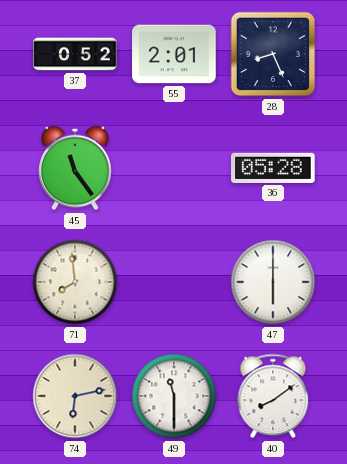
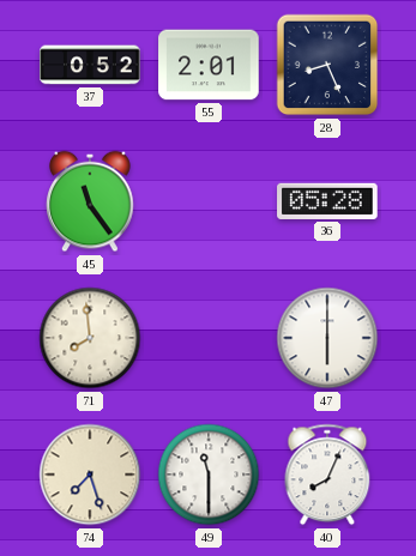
74: 6:13 -> 7:27
40: 8:09 -> 8:04
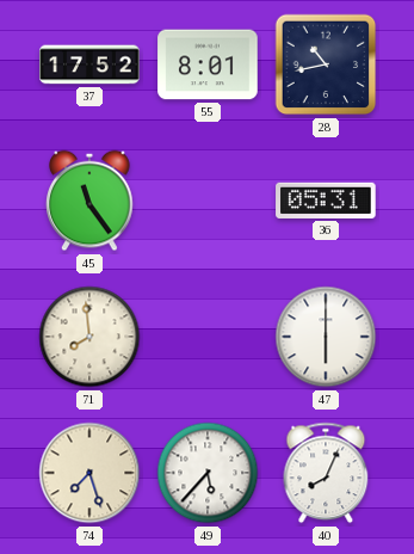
37: 0:52 -> 17:52
55: 2:01 -> 8:01
28: 8:26 -> 10:43
36: 05:28 -> 05:31
49: 11:30 -> 5:37
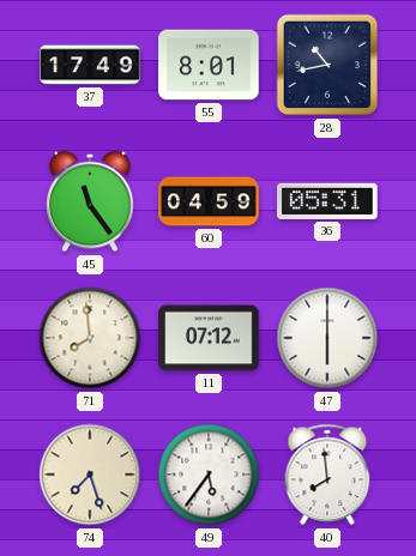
37: 17:52 -> 17:49
60: none -> 04:59
11: none -> 07:12
49: 5:37 -> 5:36
40: 8:04 -> 7:59
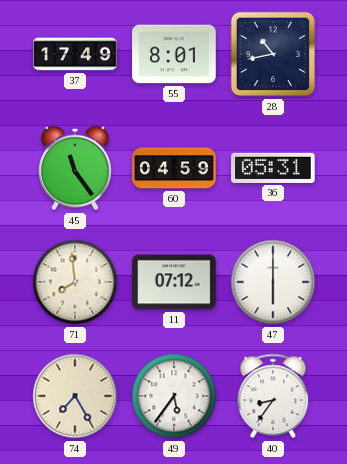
74: 7:27 -> 7:25
40: 7:59 -> 8:36
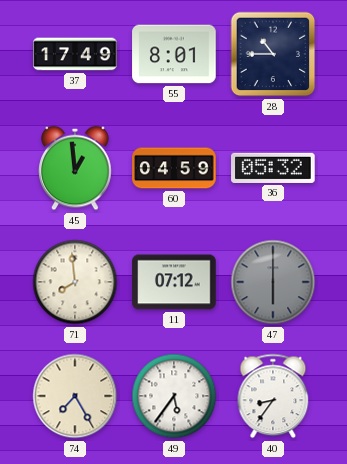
28: 10:43 -> 10:45
45: 11:24 -> 12:59
36: 05:31 -> 05:32
47 dial: white -> grey
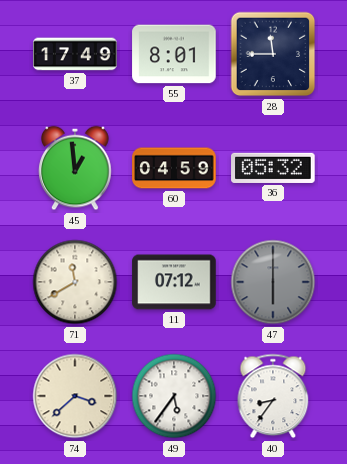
28: 10:45 -> 11:45
71: 7:59 -> 11:40
74: 7:25 -> 3:38
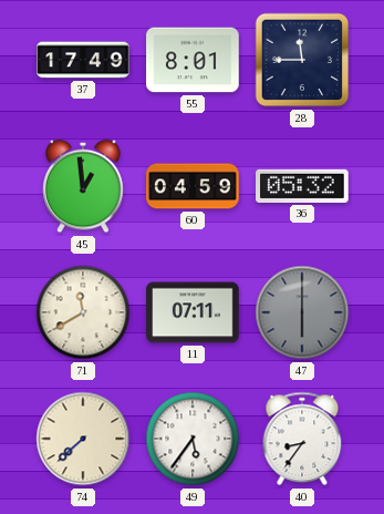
11: 07:12 -> 07:11
74: 3:38 -> 7:38
